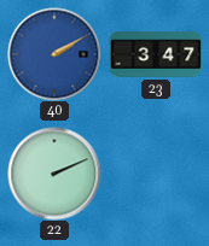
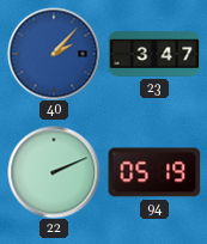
40: 2:10 -> 2:07
94: none -> 05:19
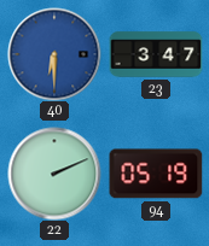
40: 2:07 -> 6:30
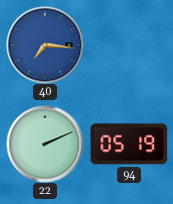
40: 6:30 -> 7:16
23: 3:47 -> none
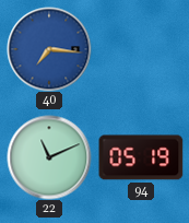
22: 2:11 -> 11:11
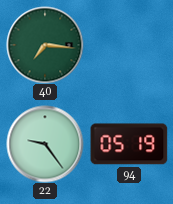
40 dial: blue -> green
22: 11:11 -> 9:24
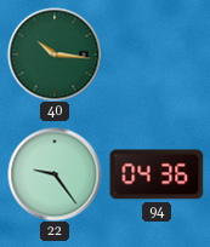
40: 7:16 -> 10:16
94: 05:19 -> 04:36
